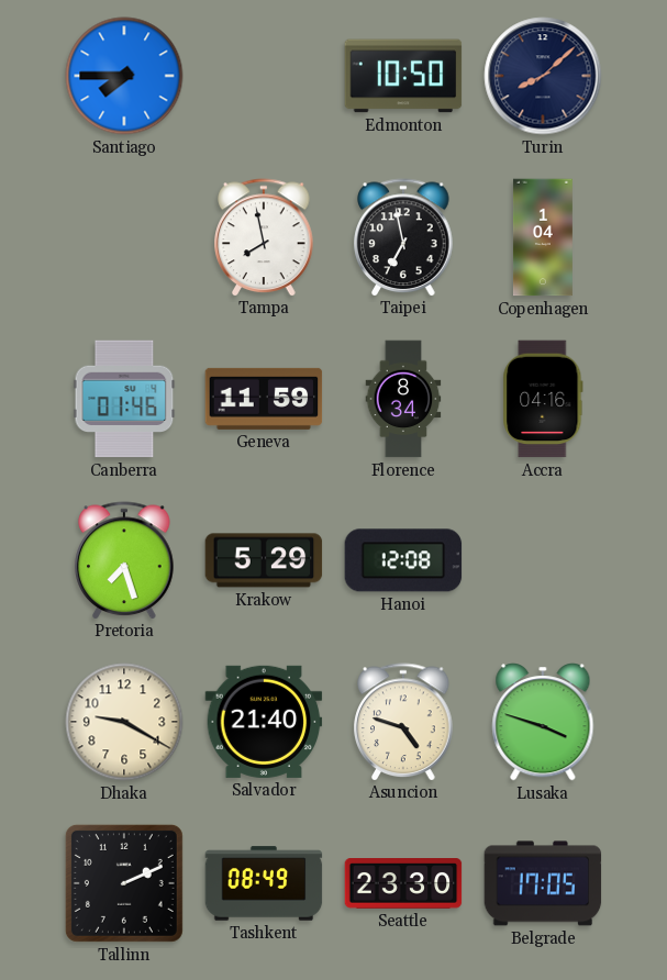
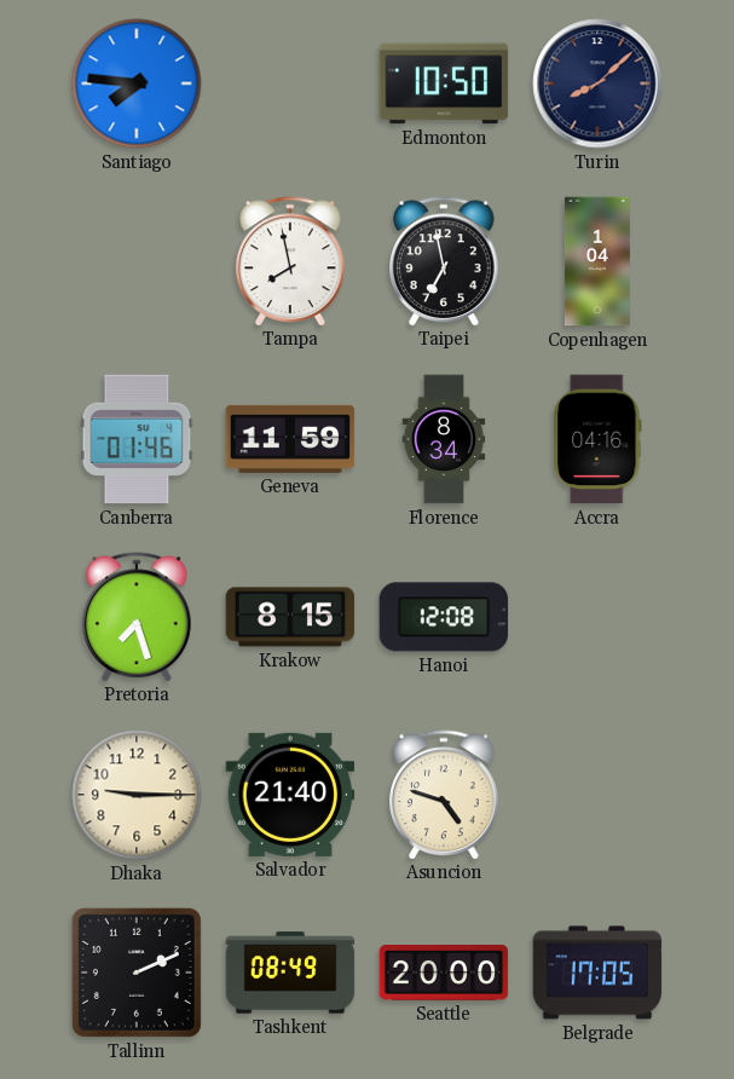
Santiago: 7:45 -> 7:46
Krakow: 5:29 -> 8:15
Dhaka: 9:20 -> 9:15
Lusaka: 3:48 -> none
Seattle: 23:30 -> 20:00
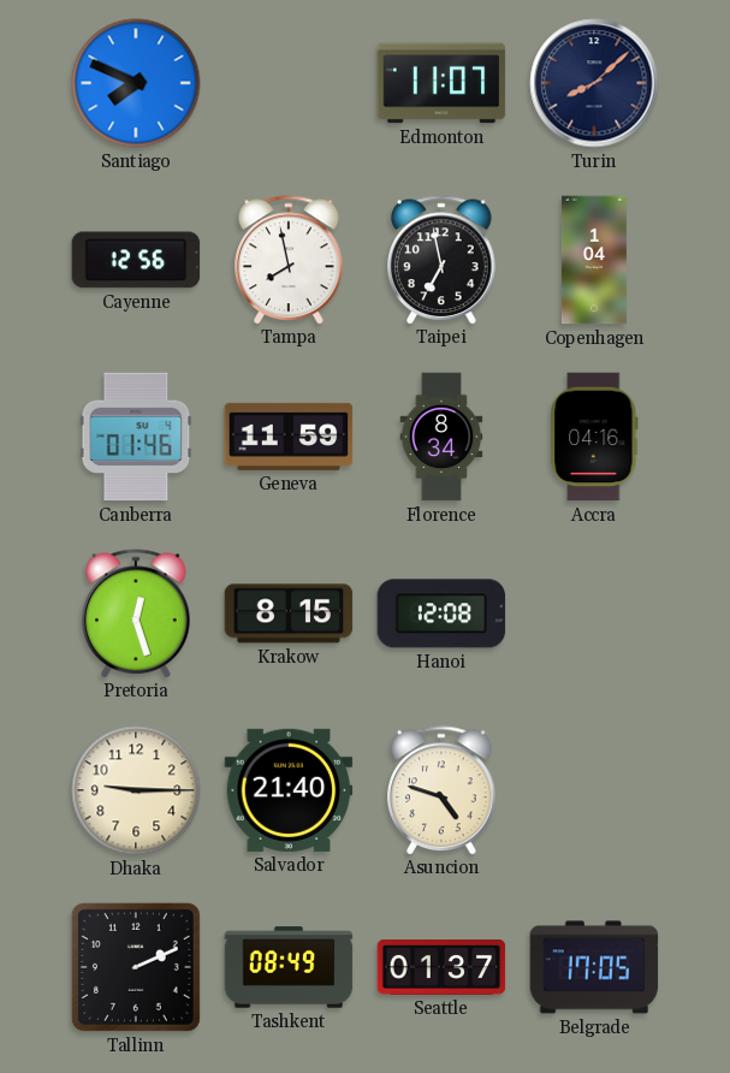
Santiago: 7:46 -> 7:49
Edmonton: 10:50 -> 11:07
Cayenne: none -> 12:56
Pretoria: 7:27 -> 12:27
Seattle: 20:00 -> 01:37
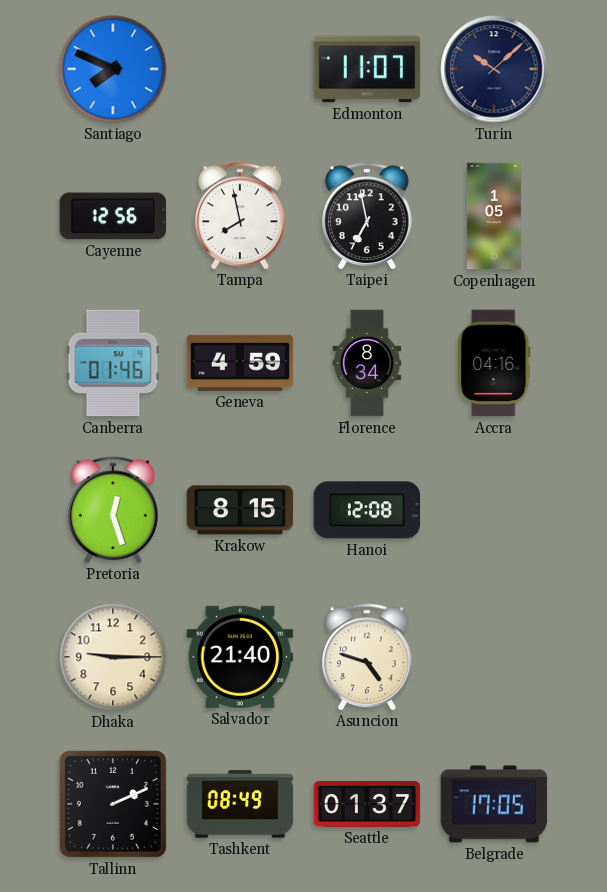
Turin: 8:08 -> 10:08
Copenhagen: 1:04 -> 1:05
Geneva: 11:59 -> 4:59
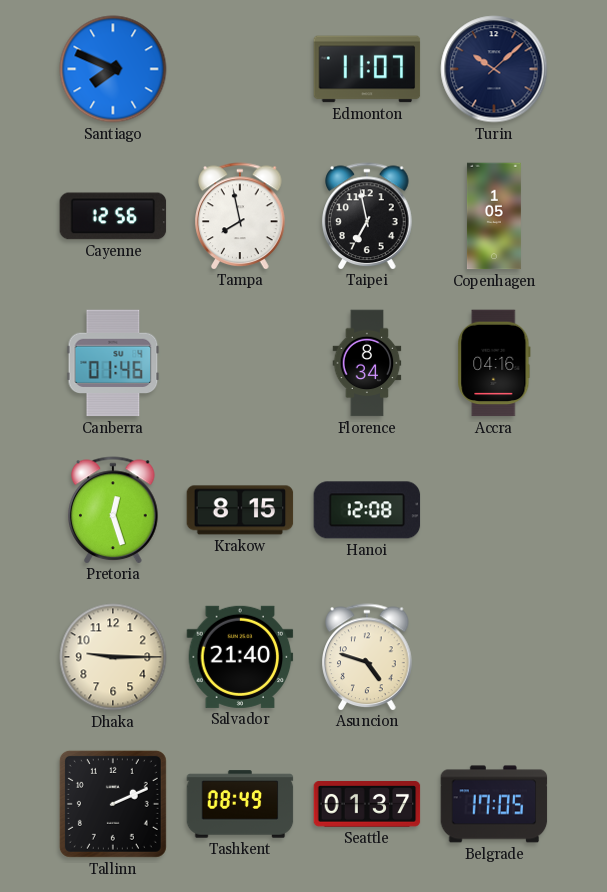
Geneva: 4:59 -> none
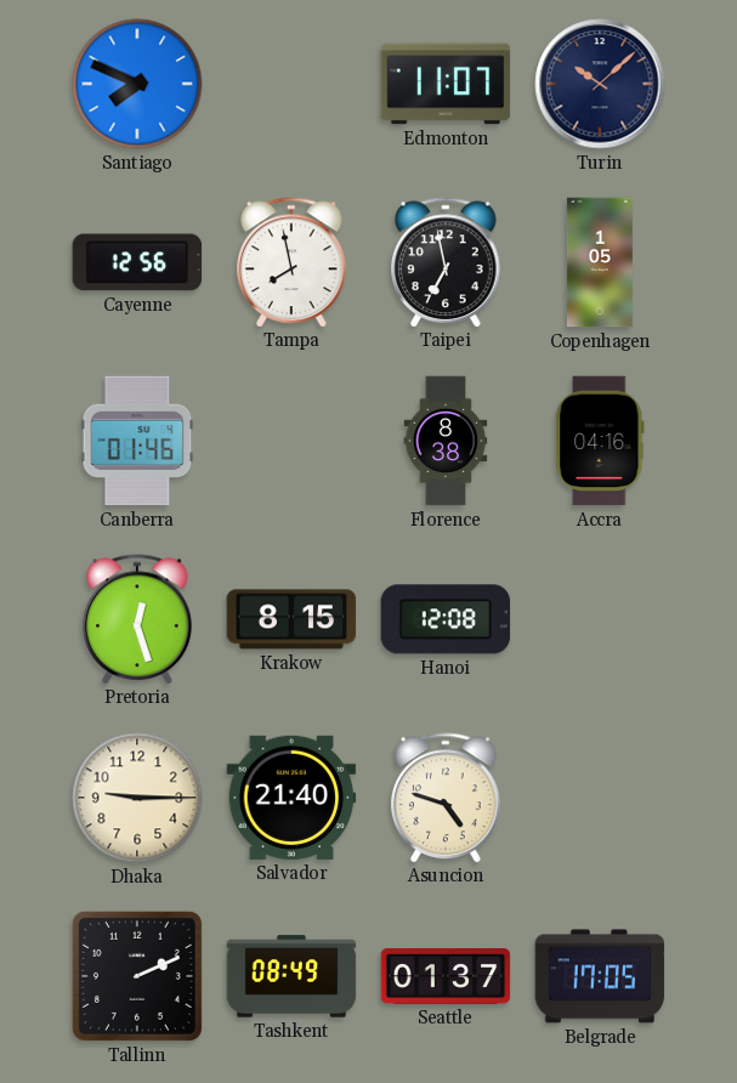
Florence: 8:34 -> 8:38
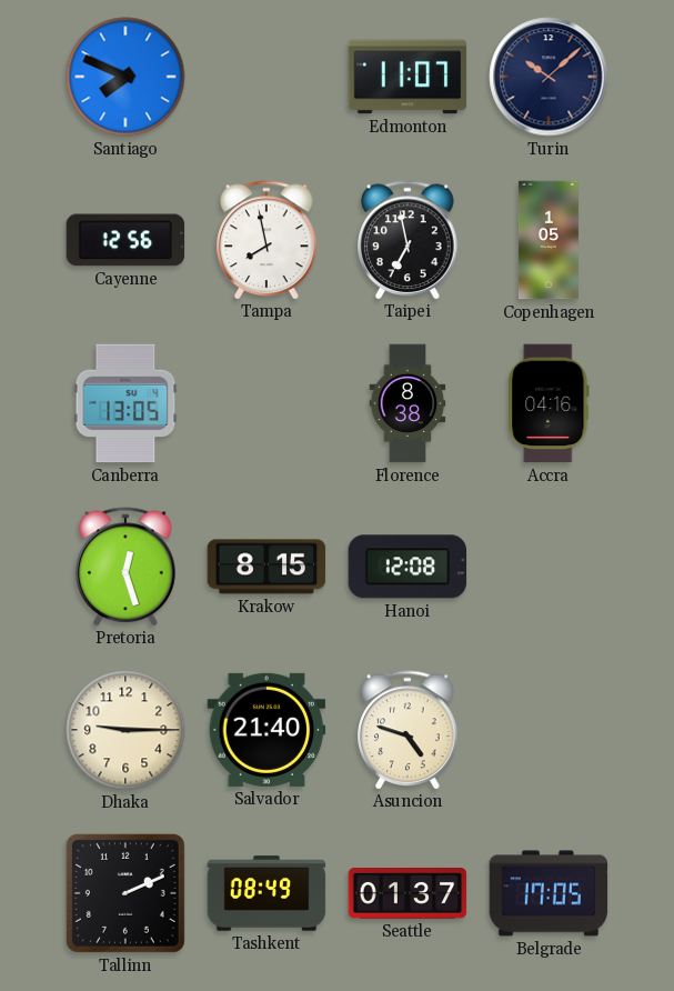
Canberra: 01:46 -> 13:05
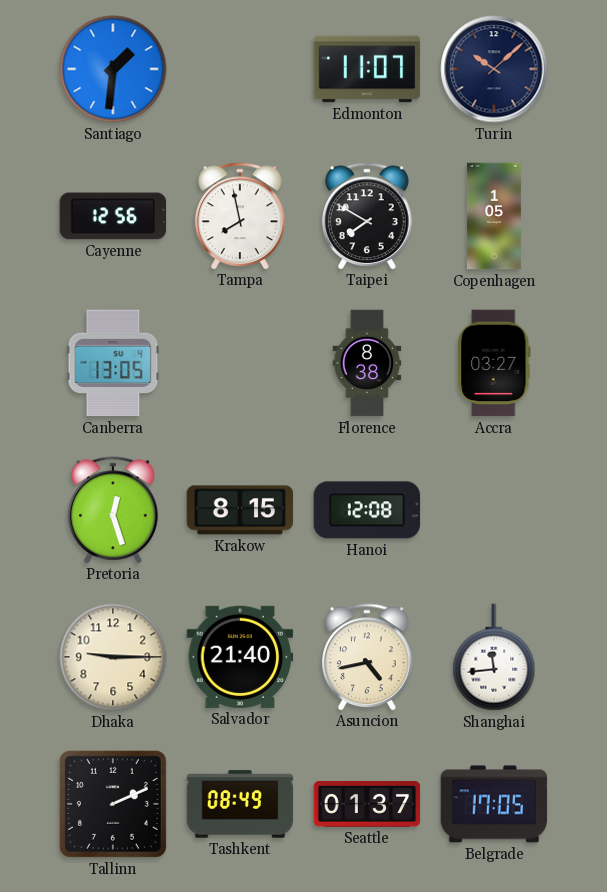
Santiago: 7:49 -> 1:31
Taipei: 6:58 -> 7:50
Accra: 04:16 -> 03:27
Asuncion: 4:48 -> 4:43
Shanghai: none -> 11:44
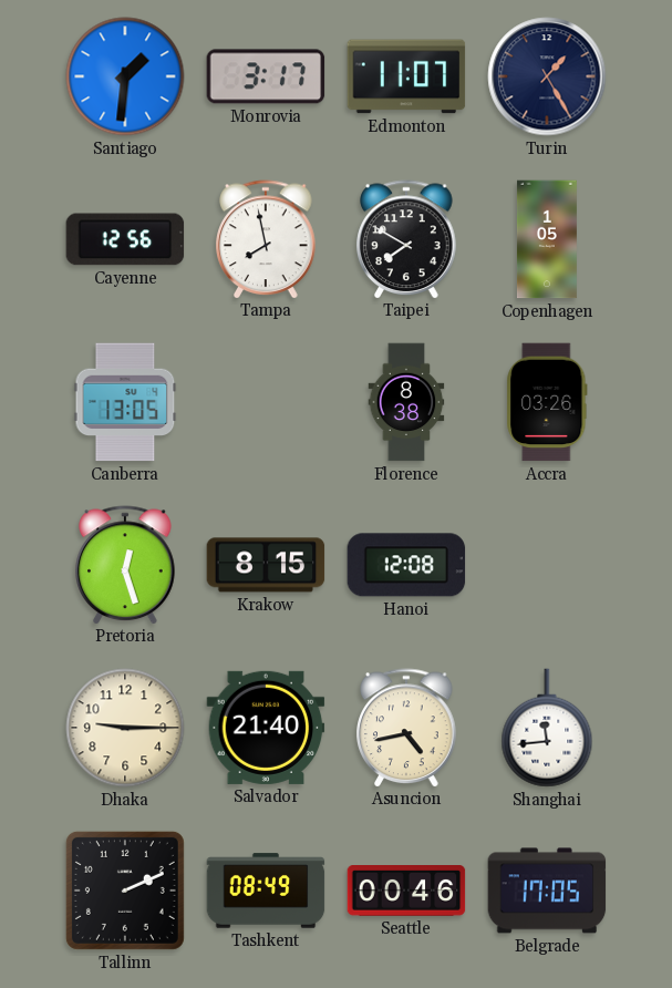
Monrovia: none -> 3:17
Turin: 10:08 -> 1:25
Accra: 03:27 -> 03:26
Seattle: 01:37 -> 00:46
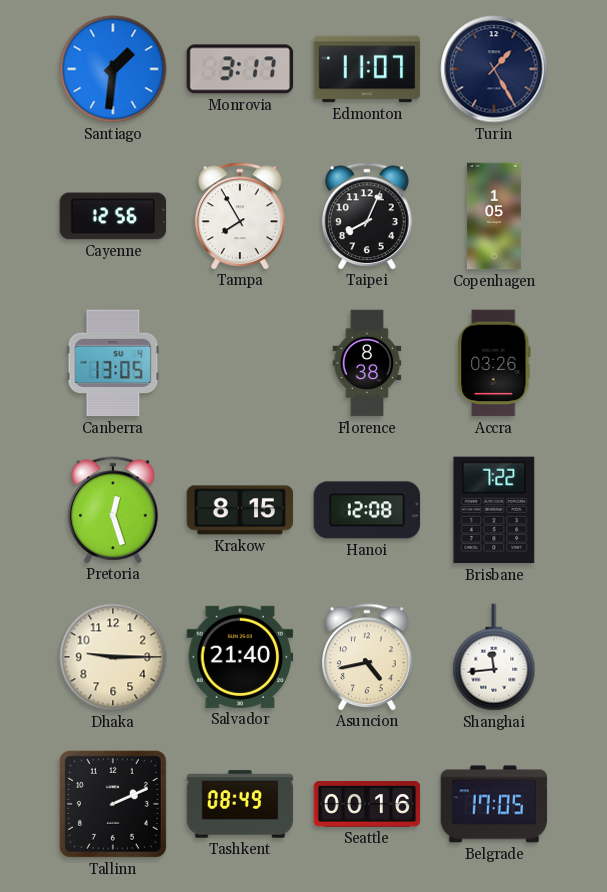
Tampa: 7:58 -> 7:55
Taipei: 7:50 -> 8:04
Brisbane: none -> 7:22
Seattle: 00:46 -> 00:16
